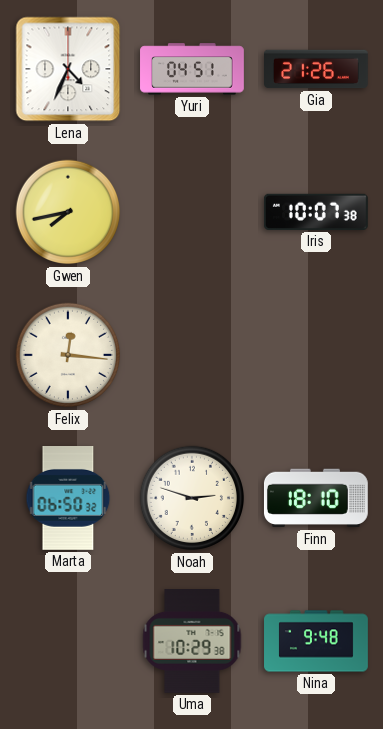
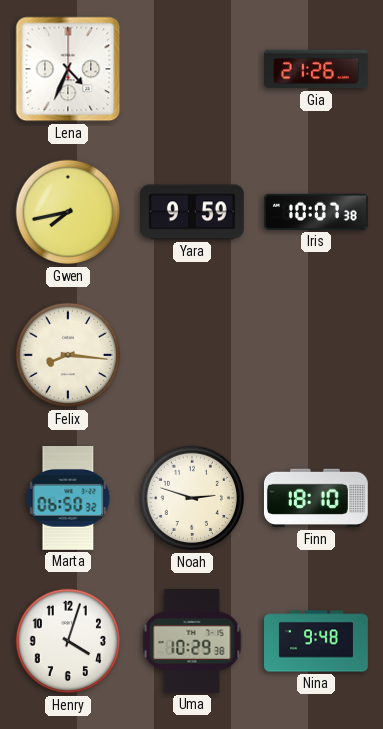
Yuri: 04:51 -> none
Yara: none -> 9:59
Felix: 12:16 -> 8:16
Henry: none -> 4:03
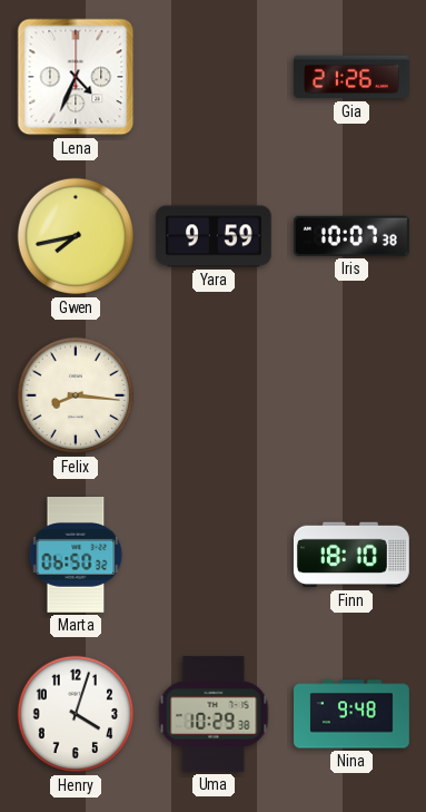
Noah: 2:48 -> none
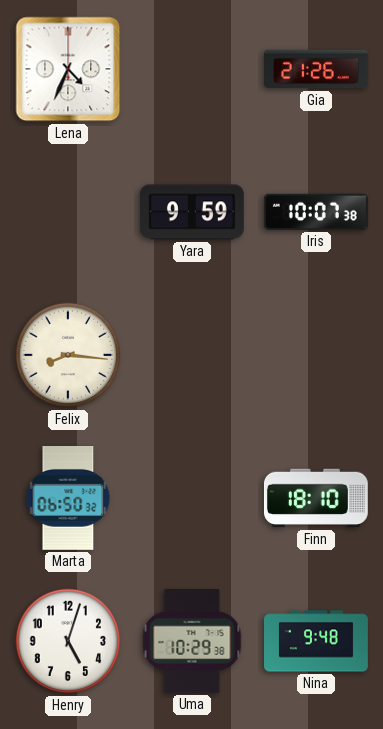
Gwen: 7:43 -> none
Henry: 4:03 -> 5:03
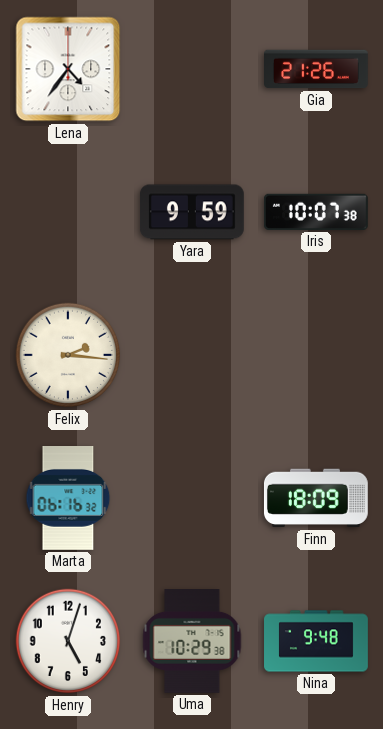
Lena: 4:34 -> 4:36
Felix: 8:16 -> 2:16
Marta: 06:50 -> 06:16
Finn: 18:10 -> 18:09
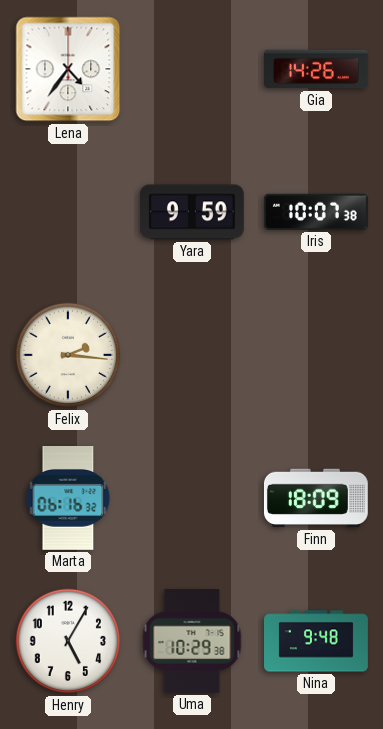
Gia: 21:26 -> 14:26
Henry: 5:03 -> 5:05
